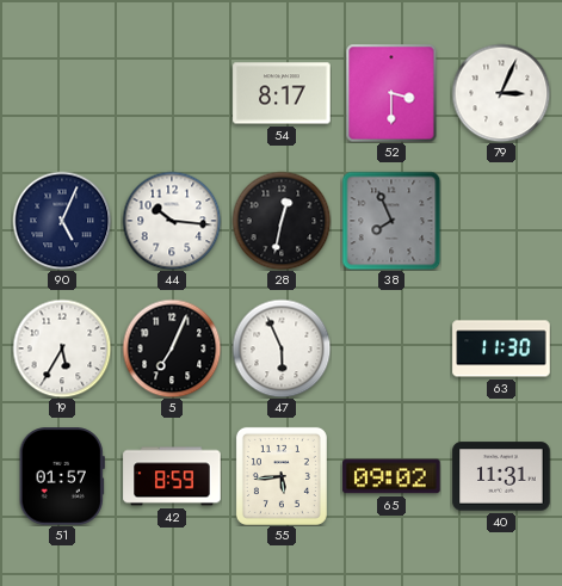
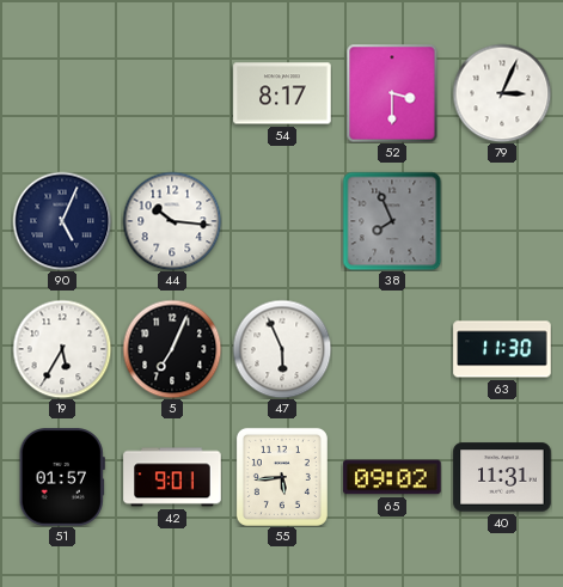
28: 12:32 -> none
42: 8:59 -> 9:01
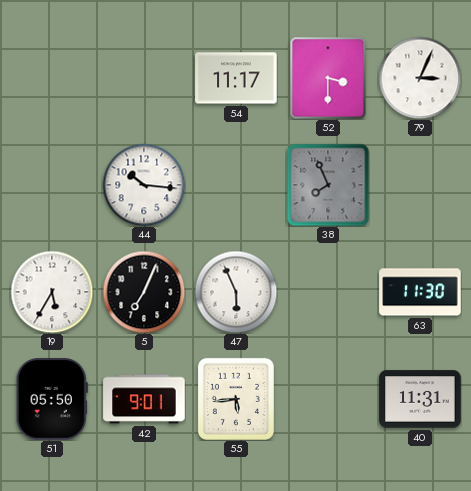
54: 8:17 -> 11:17
90: 5:04 -> none
51: 01:57 -> 05:50
65: 09:02 -> none
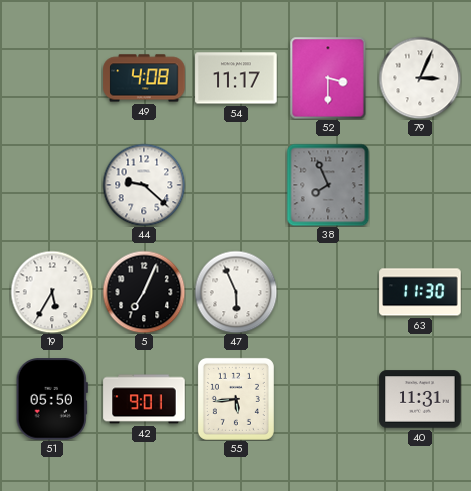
49: none -> 4:08
44: 10:16 -> 9:22
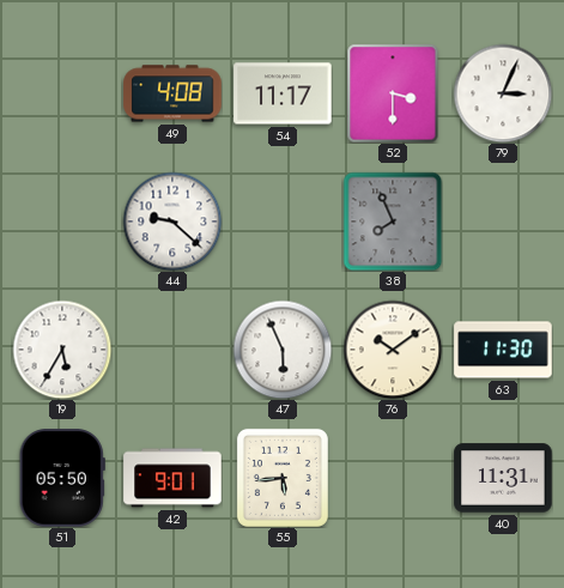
5: 7:04 -> none
76: none -> 10:09
